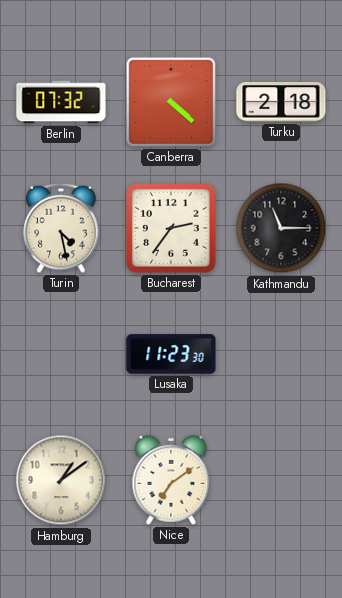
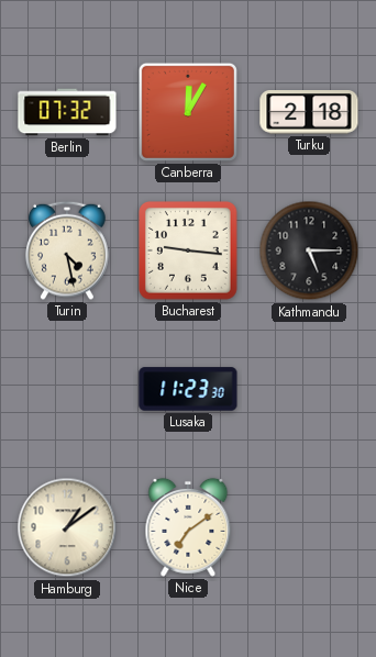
Canberra: 4:22 -> 12:05
Bucharest: 2:36 -> 9:16
Kathmandu: 11:15 -> 5:15
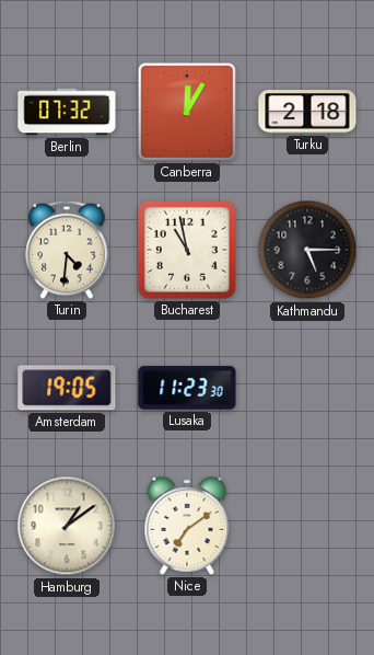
Turin: 4:28 -> 4:31
Bucharest: 9:16 -> 10:58
Amsterdam: none -> 19:05
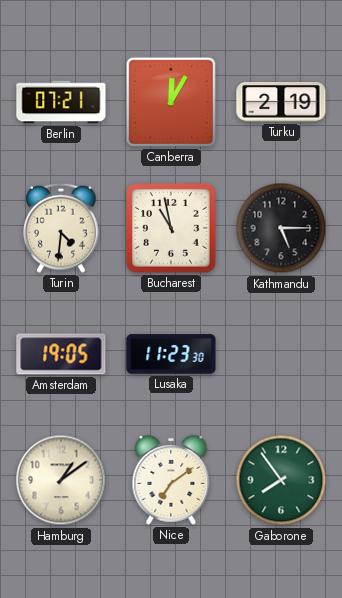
Berlin: 07:32 -> 07:21
Turku: 2:18 -> 2:19
Gaborone: none -> 7:54
